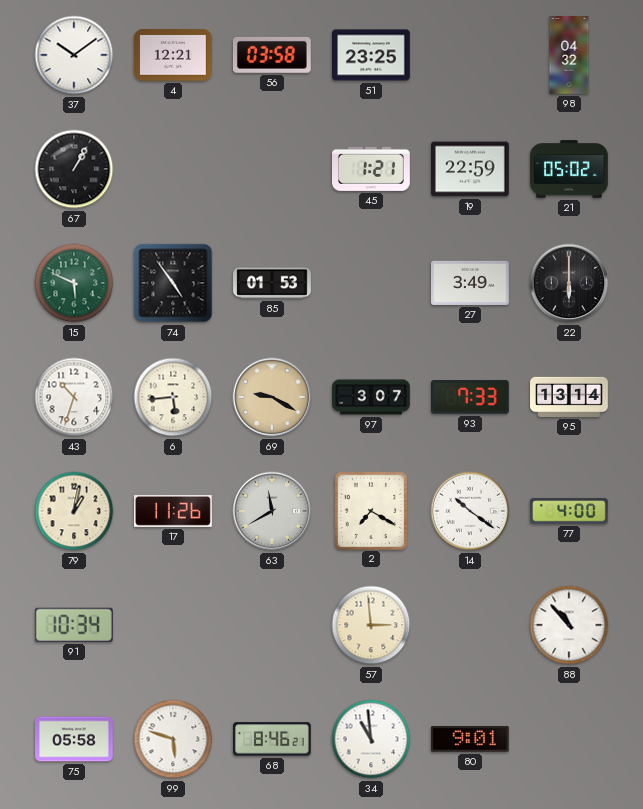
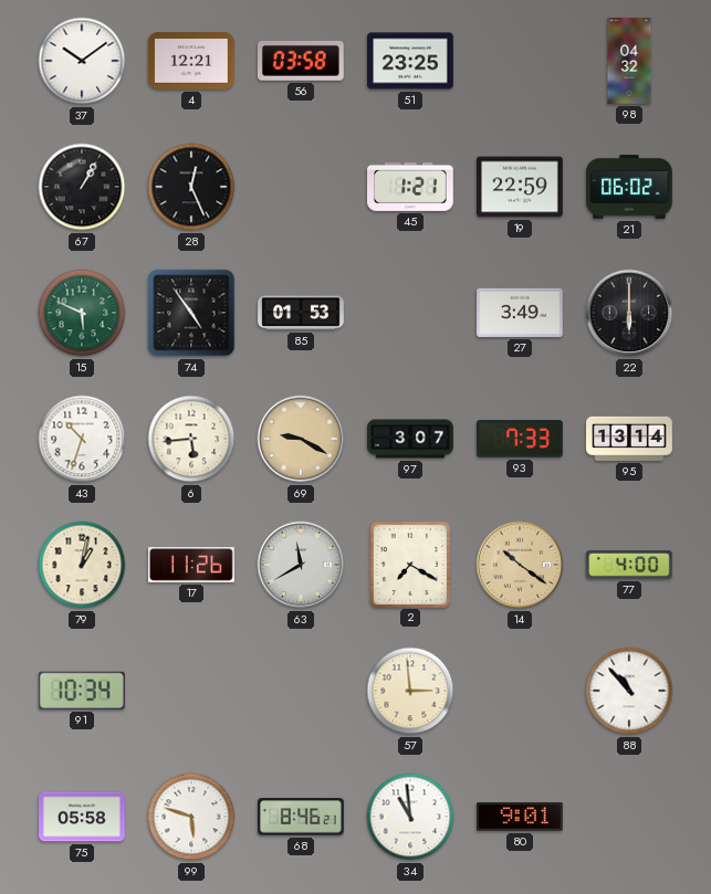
28: none -> 12:26
21: 05:02 -> 06:02
14 dial: white -> champagne
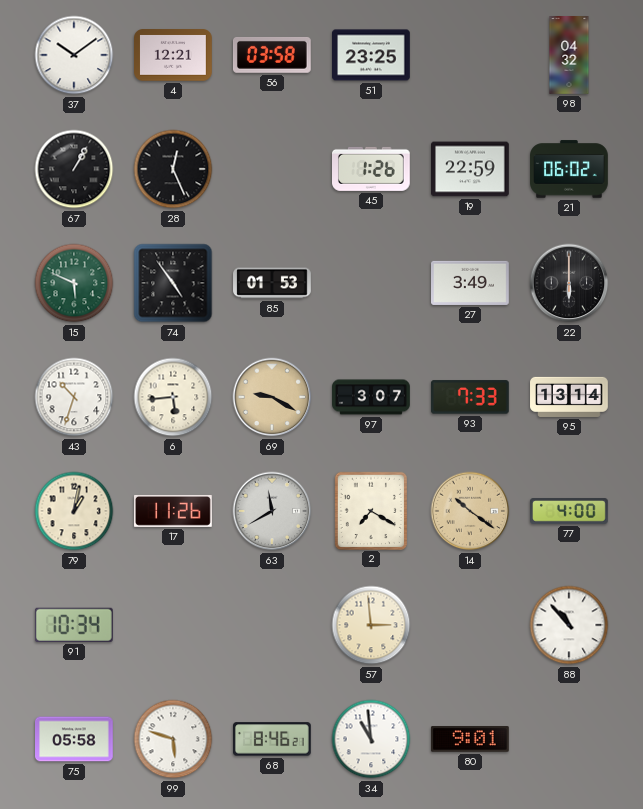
45: 1:21 -> 1:26
